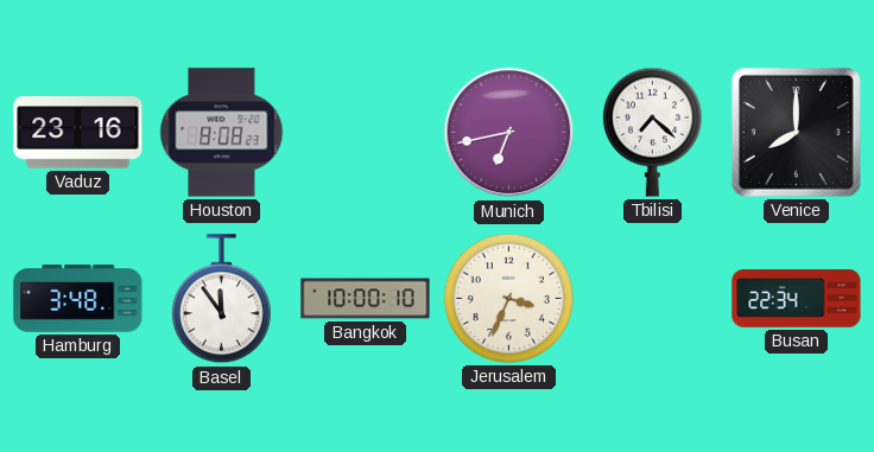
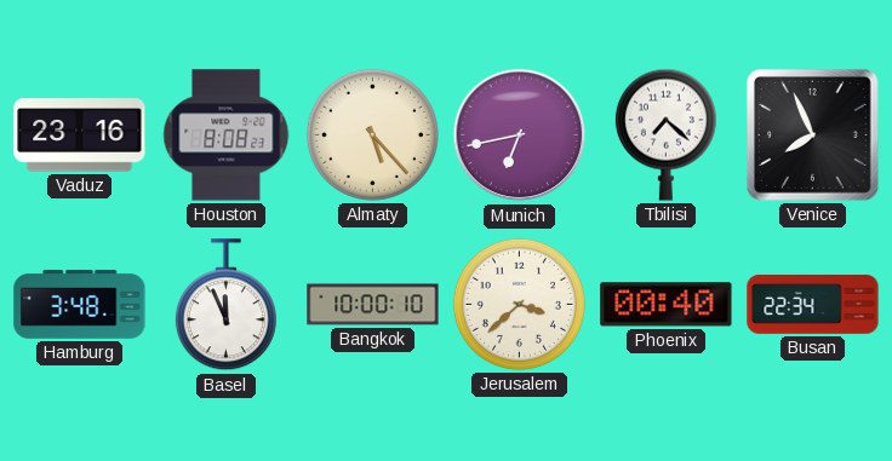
Almaty: none -> 5:23
Venice: 8:00 -> 7:56
Basel: 11:54 -> 11:56
Jerusalem: 3:34 -> 3:38
Phoenix: none -> 00:40
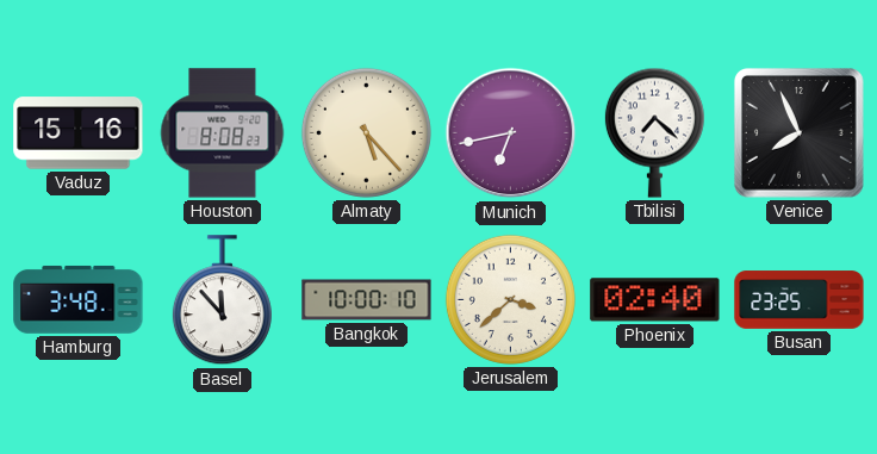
Vaduz: 23:16 -> 15:16
Basel: 11:56 -> 11:53
Phoenix: 00:40 -> 02:40
Busan: 22:34 -> 23:25
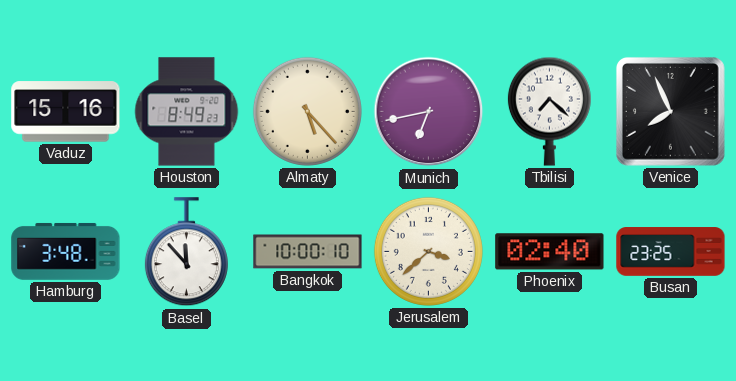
Houston: 8:08 -> 8:49
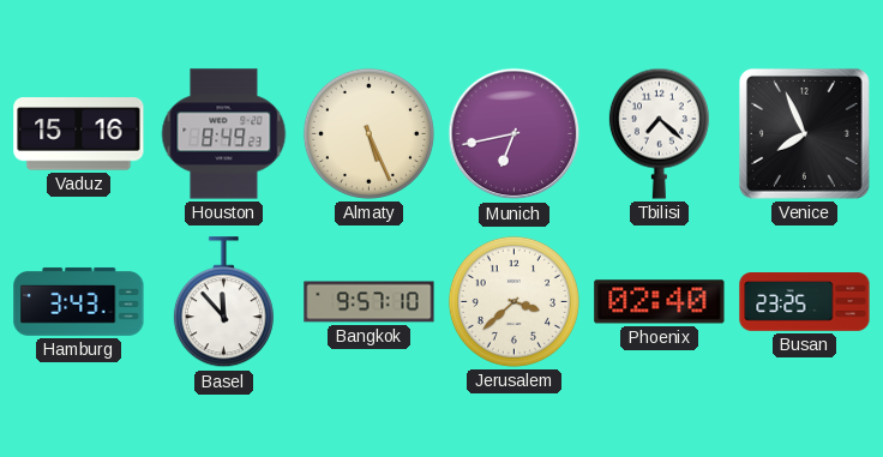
Almaty: 5:23 -> 5:26
Hamburg: 3:48 -> 3:43
Bangkok: 10:00 -> 9:57
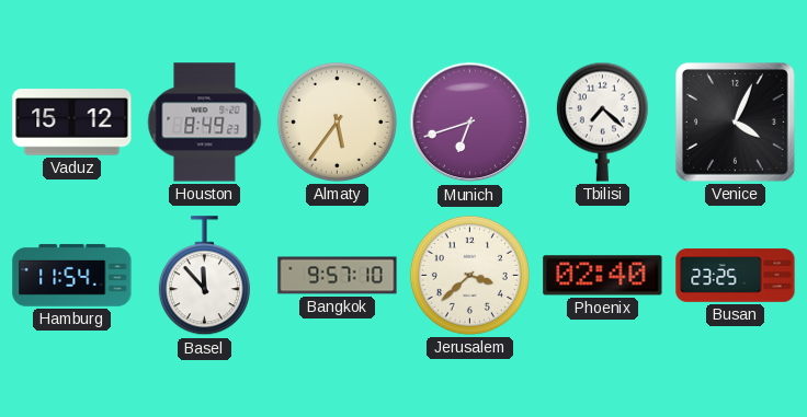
Vaduz: 15:16 -> 15:12
Almaty: 5:26 -> 5:36
Munich: 6:43 -> 6:42
Venice: 7:56 -> 4:04
Hamburg: 3:43 -> 11:54
